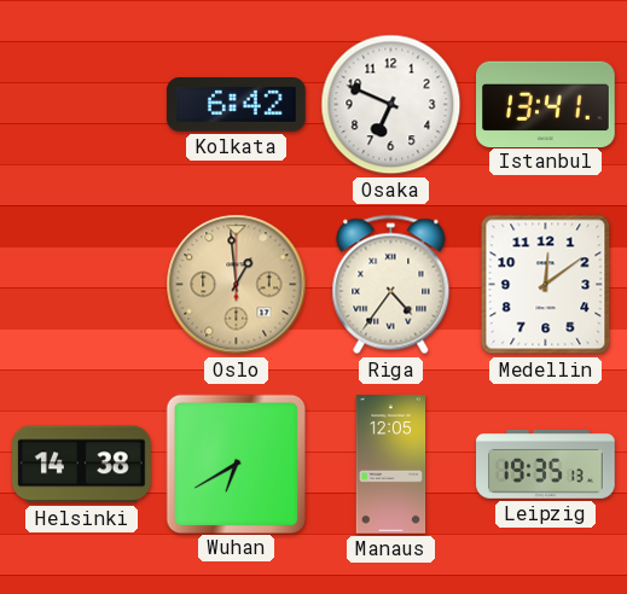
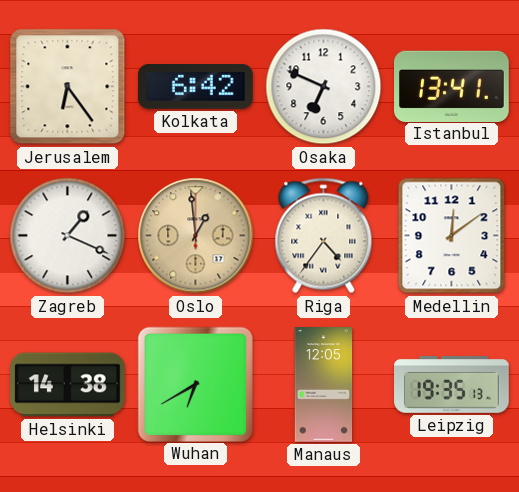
Jerusalem: none -> 6:24
Zagreb: none -> 1:19
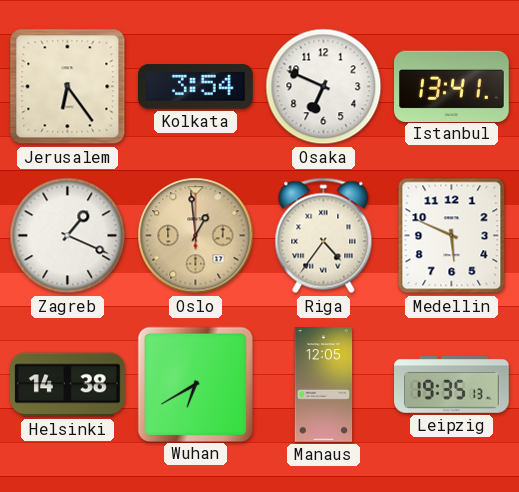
Kolkata: 6:42 -> 3:54
Medellin: 12:09 -> 5:49
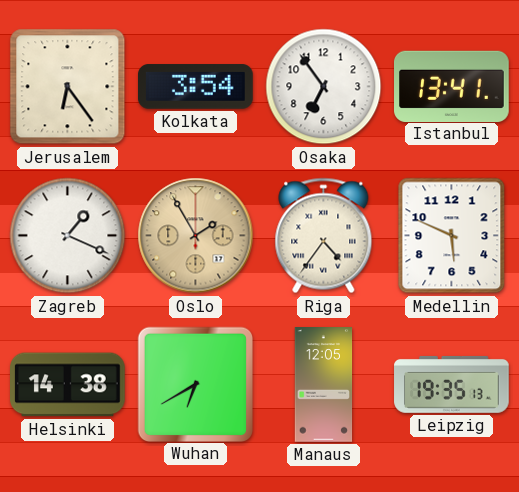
Osaka: 6:49 -> 6:54
Oslo: 12:59 -> 1:55
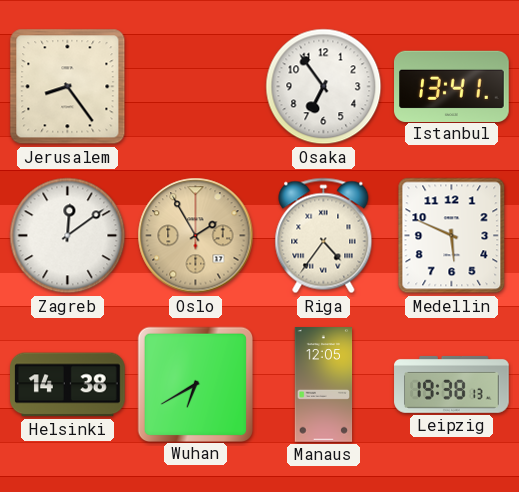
Jerusalem: 6:24 -> 8:24
Kolkata: 3:54 -> none
Zagreb: 1:19 -> 12:09
Leipzig: 19:35 -> 19:38
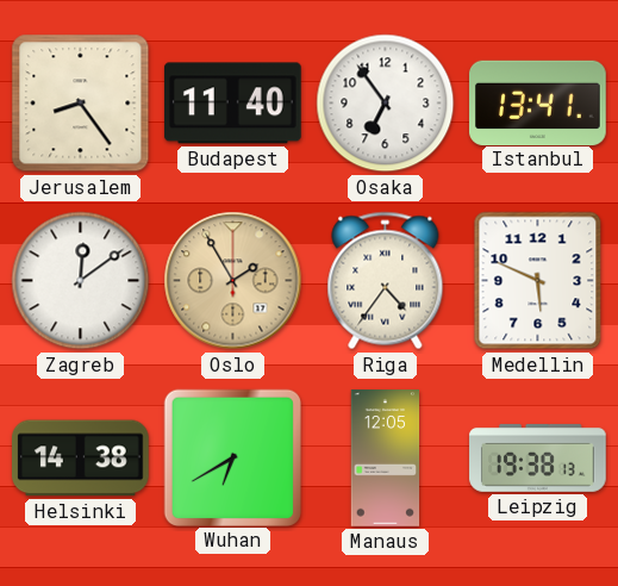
Budapest: none -> 11:40
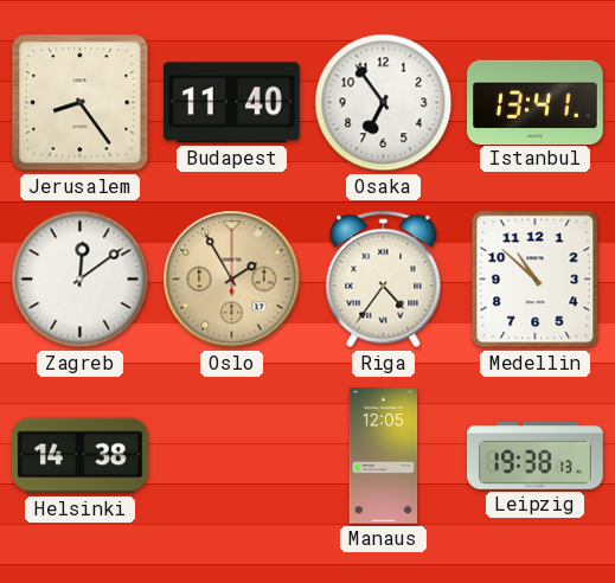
Medellin: 5:49 -> 10:52
Wuhan: 6:40 -> none
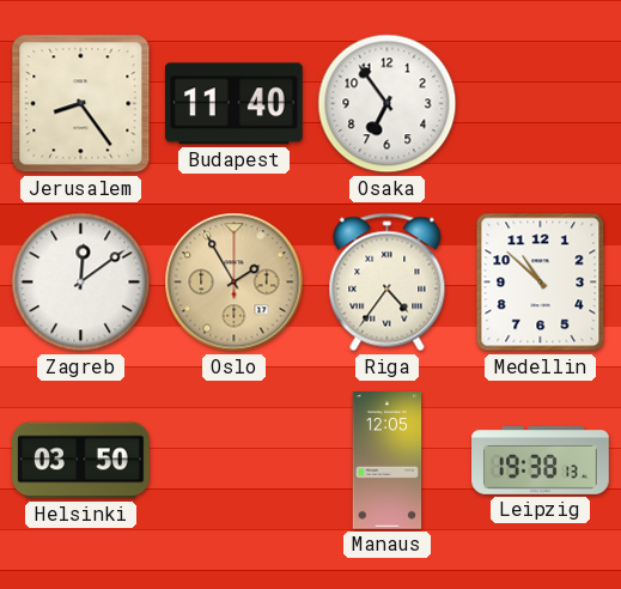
Istanbul: 13:41 -> none
Helsinki: 14:38 -> 03:50
